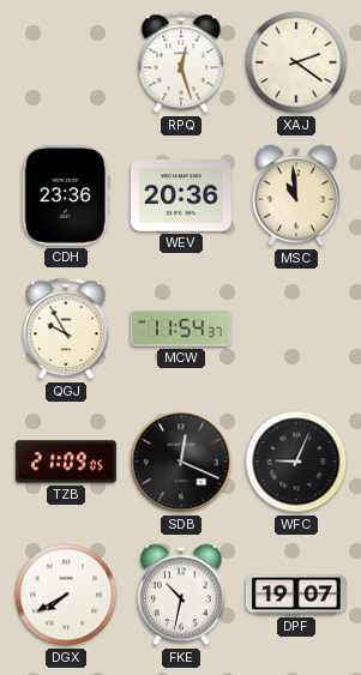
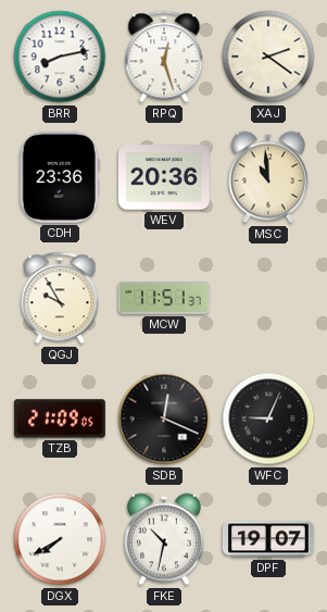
BRR: none -> 8:13
MCW: 11:54 -> 11:51
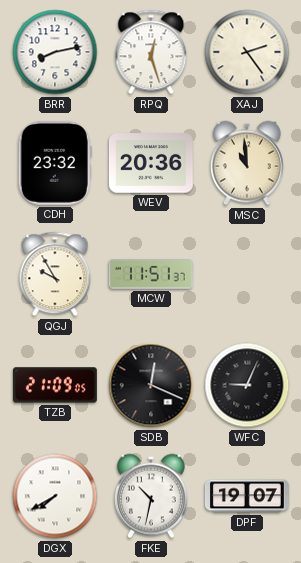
XAJ: 2:21 -> 2:24
CDH: 23:36 -> 23:32
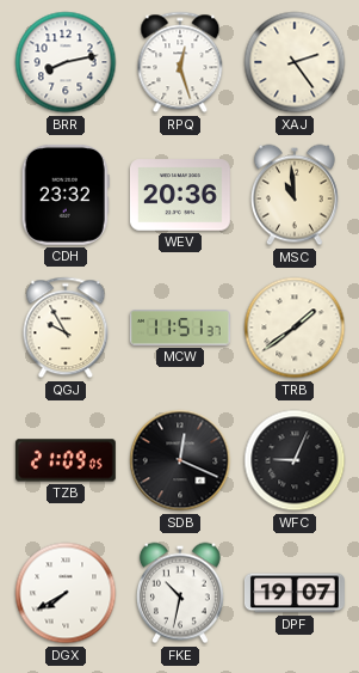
TRB: none -> 1:39
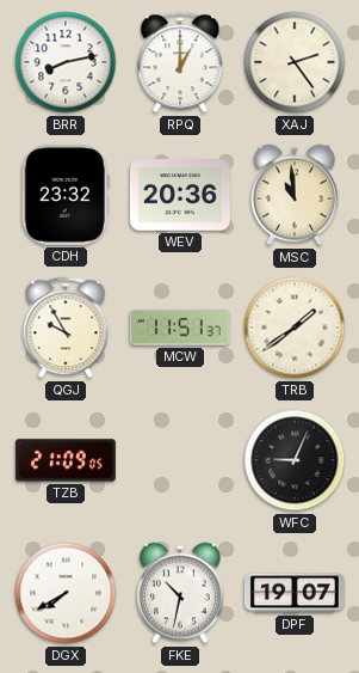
RPQ: 12:27 -> 1:00
SDB: 12:19 -> none
